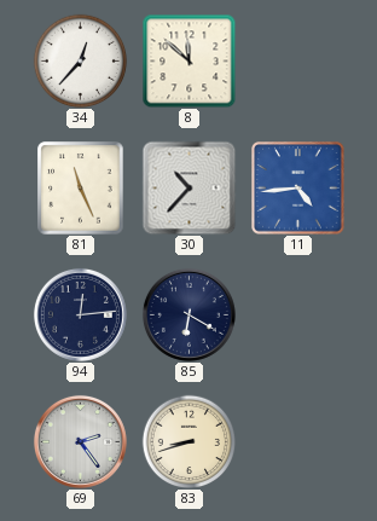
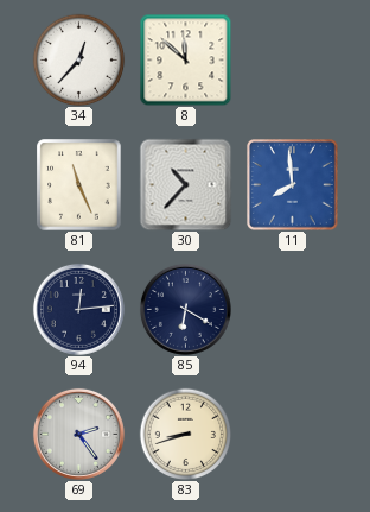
11: 4:44 -> 7:59
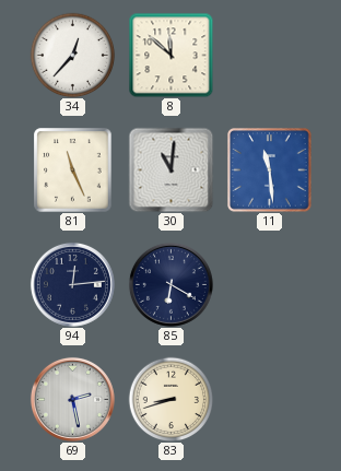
30: 10:37 -> 11:01
11: 7:59 -> 11:29
69: 2:24 -> 2:28
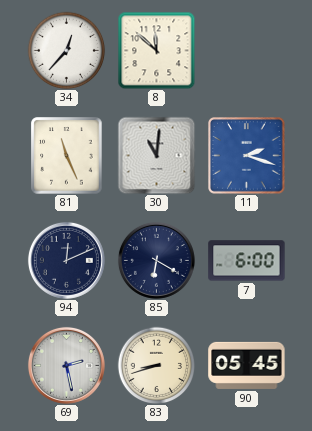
11: 11:29 -> 2:18
94: 12:14 -> 12:11
7: none -> 6:00
90: none -> 05:45
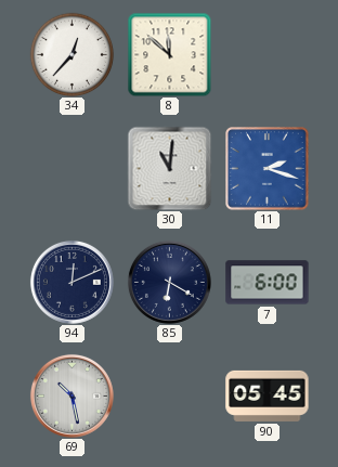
81: 11:26 -> none
69: 2:28 -> 10:28
83: 8:42 -> none
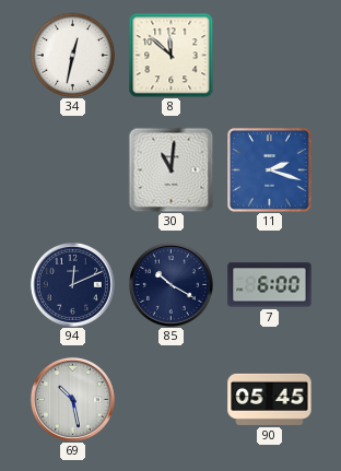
34: 12:37 -> 12:32
85: 6:20 -> 10:20
